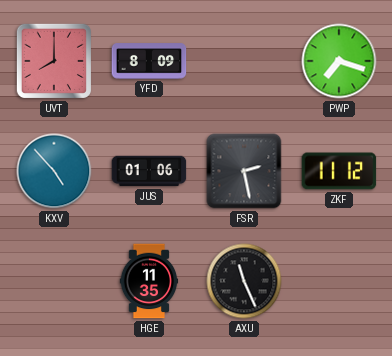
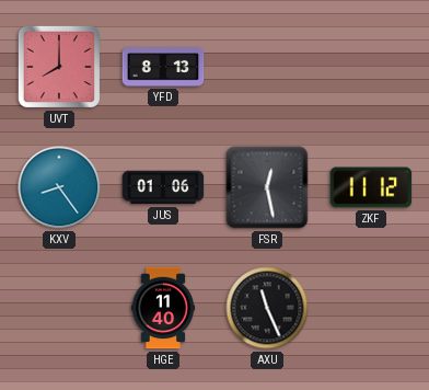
YFD: 8:09 -> 8:13
PWP: 7:18 -> none
KXV: 4:53 -> 8:24
FSR: 2:28 -> 12:28
HGE: 11:35 -> 11:40
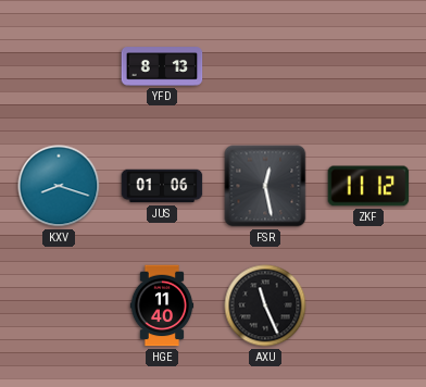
UVT: 8:00 -> none
KXV: 8:24 -> 8:18
